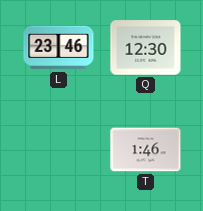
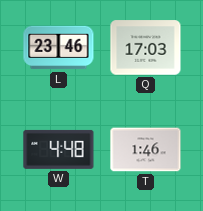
Q: 12:30 -> 17:03
W: none -> 4:48
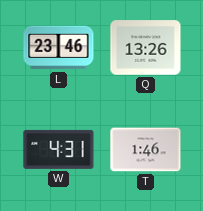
Q: 17:03 -> 13:26
W: 4:48 -> 4:31
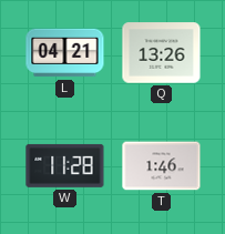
L: 23:46 -> 04:21
W: 4:31 -> 11:28
